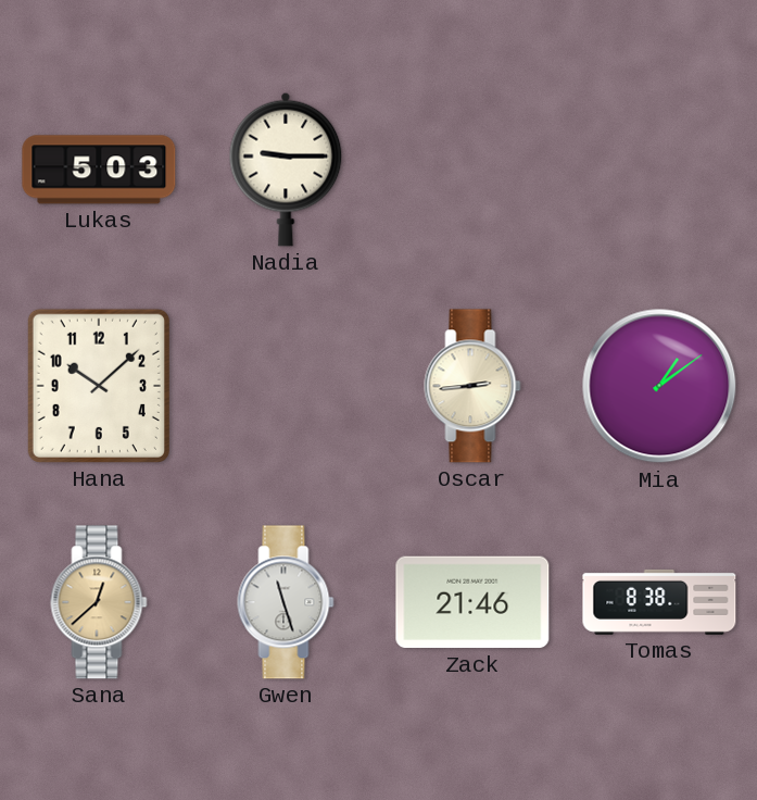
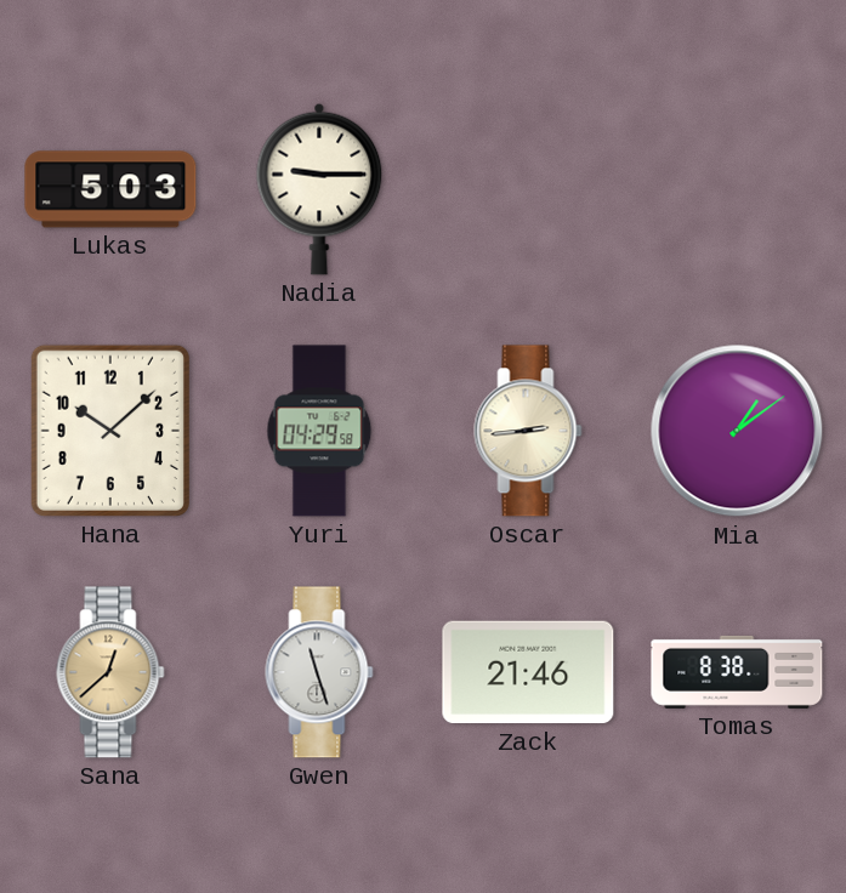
Yuri: none -> 04:29
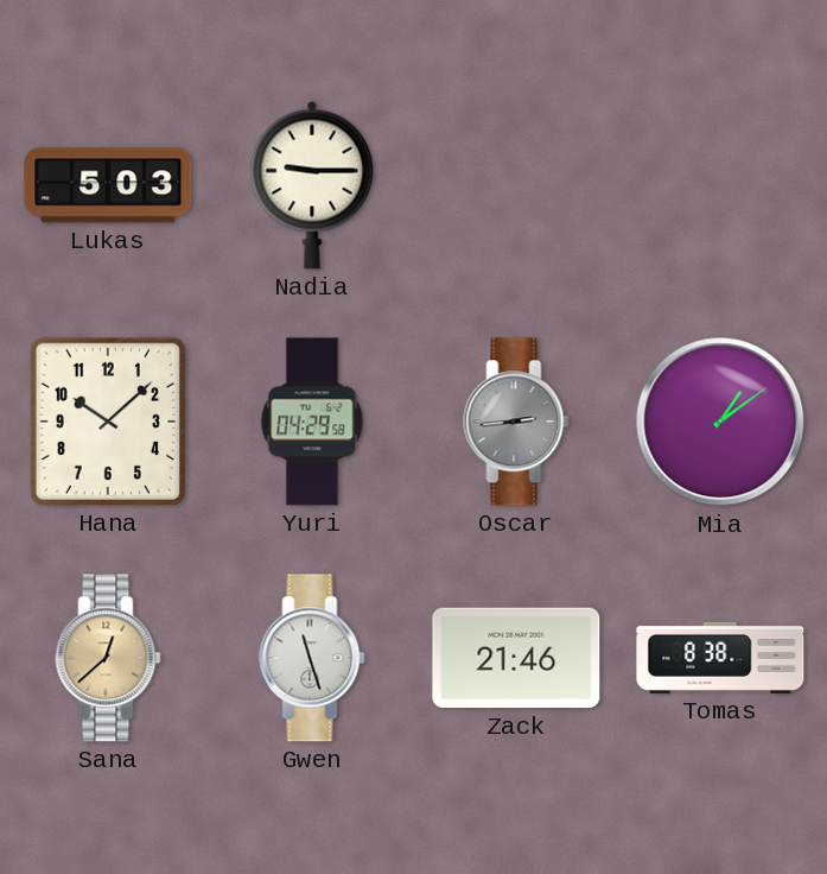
Oscar dial: cream -> grey
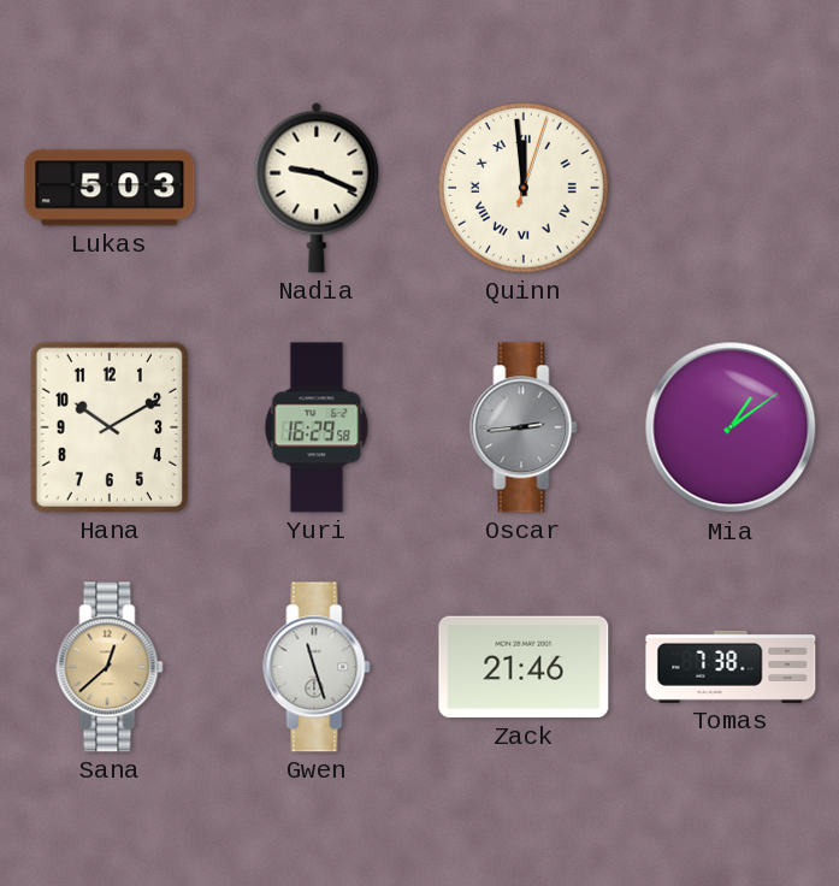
Nadia: 9:15 -> 9:19
Quinn: none -> 11:59
Hana: 10:08 -> 10:10
Yuri: 04:29 -> 16:29
Tomas: 8:38 -> 7:38
